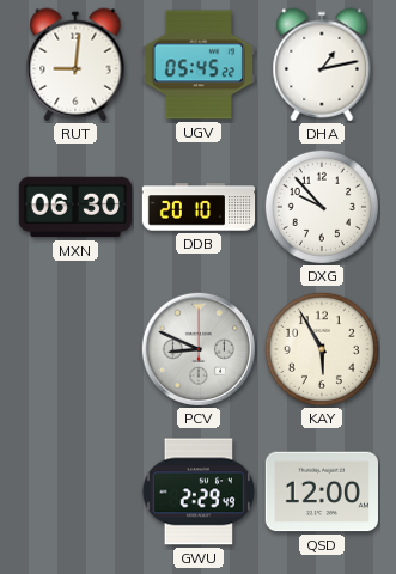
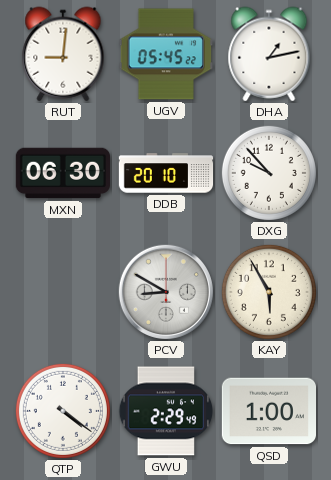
PCV: 8:49 -> 8:50
QTP: none -> 4:21
QSD: 12:00 -> 1:00
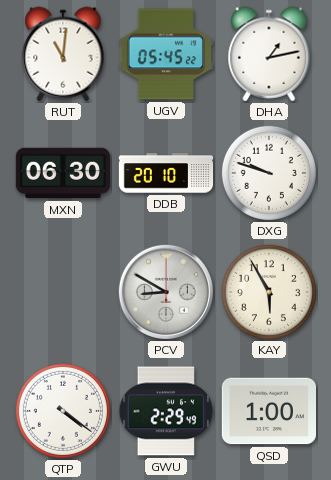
RUT: 9:01 -> 11:01
DXG: 9:53 -> 9:48
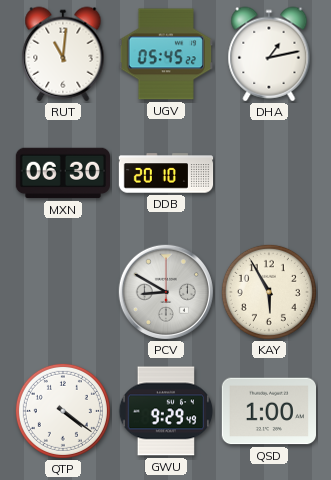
DXG: 9:48 -> none
GWU: 2:29 -> 9:29
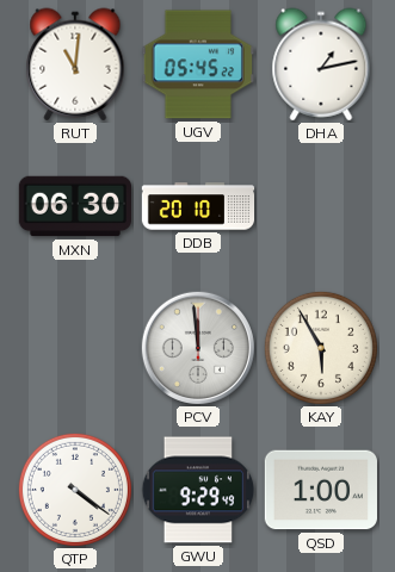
PCV: 8:50 -> 11:59
